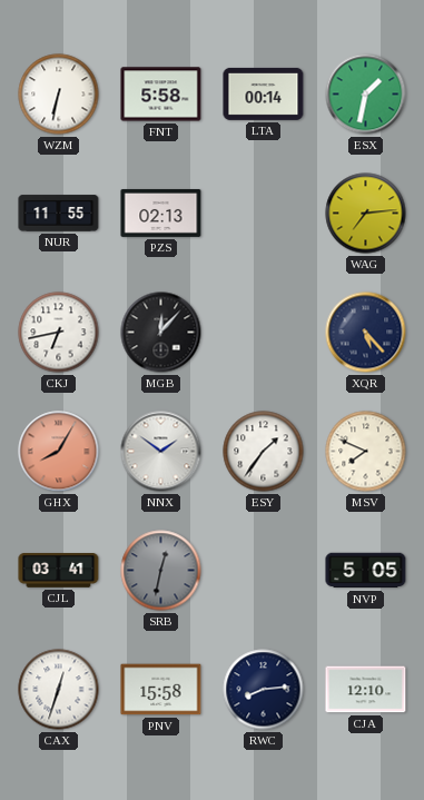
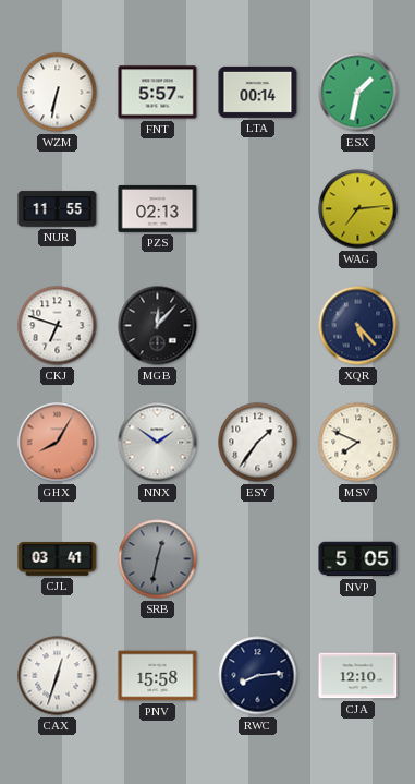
FNT: 5:58 -> 5:57
CKJ: 6:43 -> 6:48
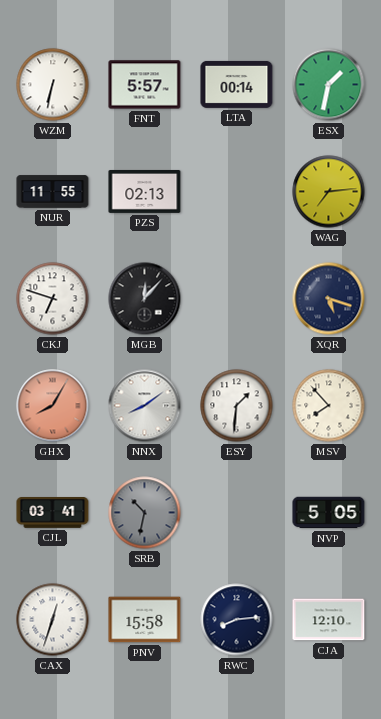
XQR: 5:23 -> 5:18
NNX: 1:51 -> 8:09
ESY: 1:36 -> 1:31
MSV: 7:49 -> 7:53
SRB: 12:32 -> 10:32
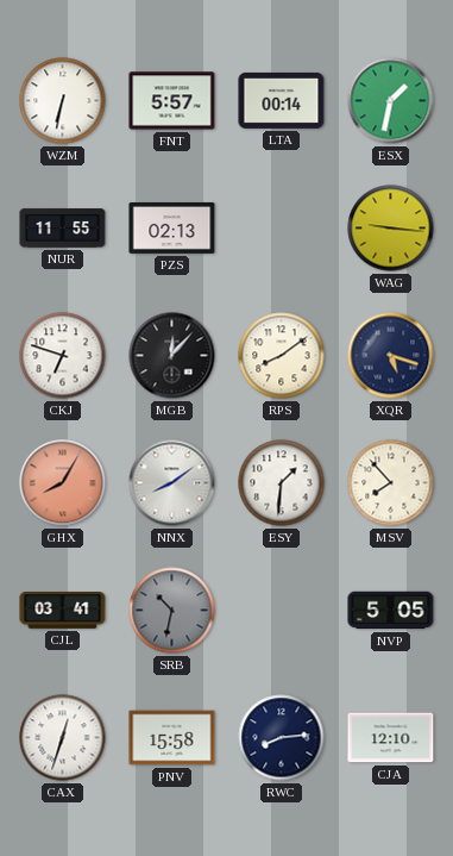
WAG: 7:14 -> 9:16
RPS: none -> 8:09
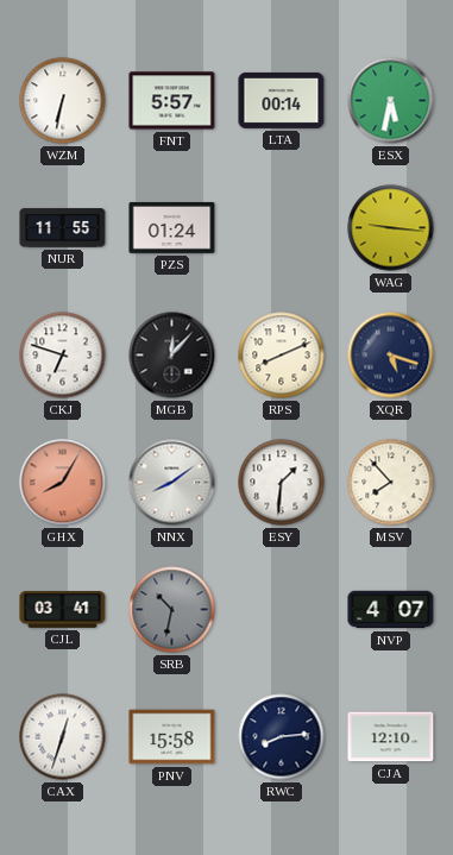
ESX: 1:32 -> 5:32
PZS: 02:13 -> 01:24
RPS: 8:09 -> 8:11
NVP: 5:05 -> 4:07
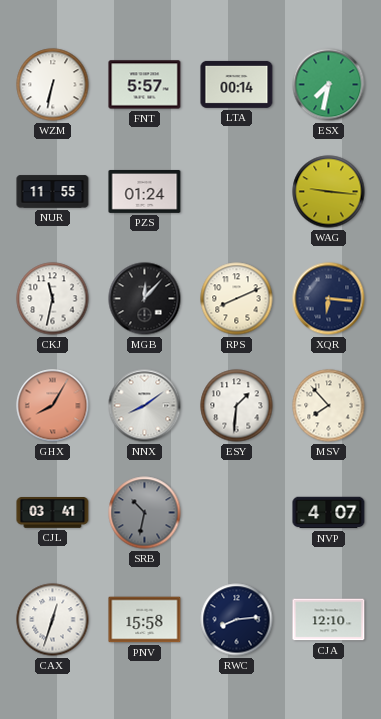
ESX: 5:32 -> 7:32
CKJ: 6:48 -> 11:32
XQR: 5:18 -> 6:16
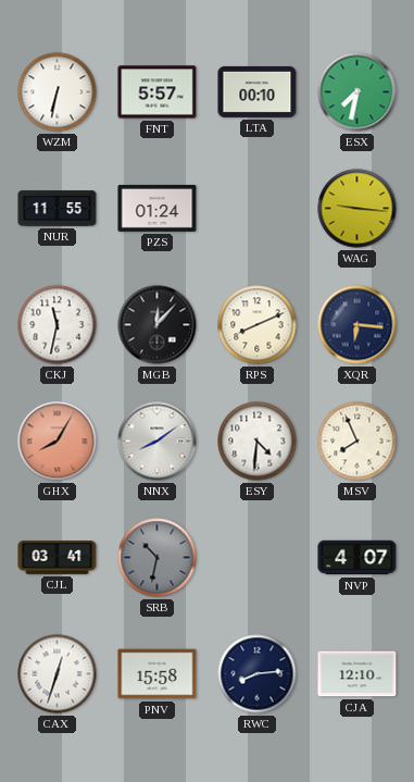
LTA: 00:14 -> 00:10
ESY: 1:31 -> 4:31
MSV: 7:53 -> 7:56
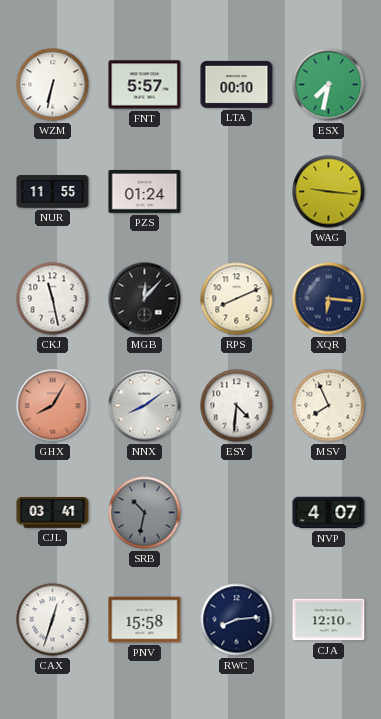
CKJ: 11:32 -> 11:28
